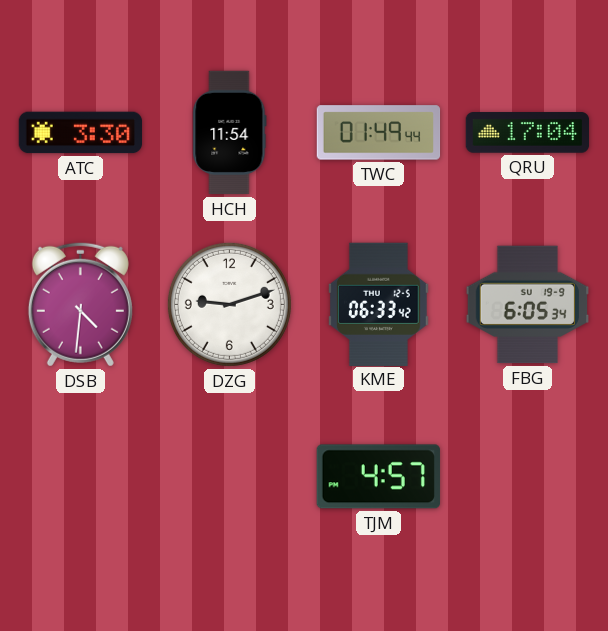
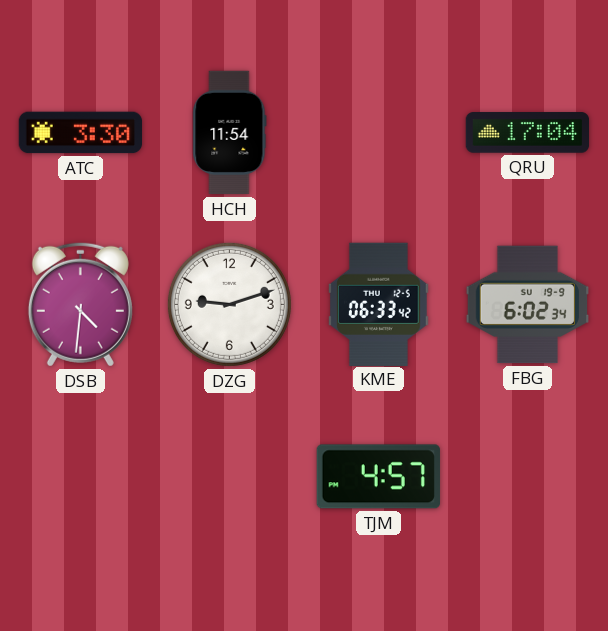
TWC: 01:49 -> none
FBG: 6:05 -> 6:02
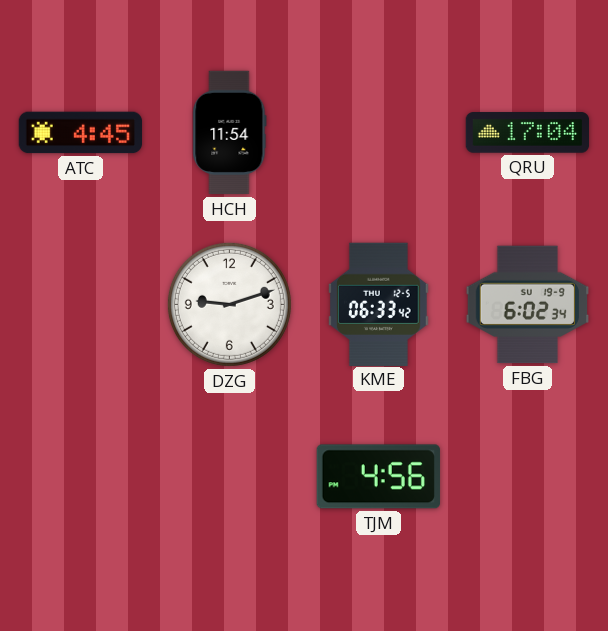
ATC: 3:30 -> 4:45
DSB: 4:31 -> none
TJM: 4:57 -> 4:56
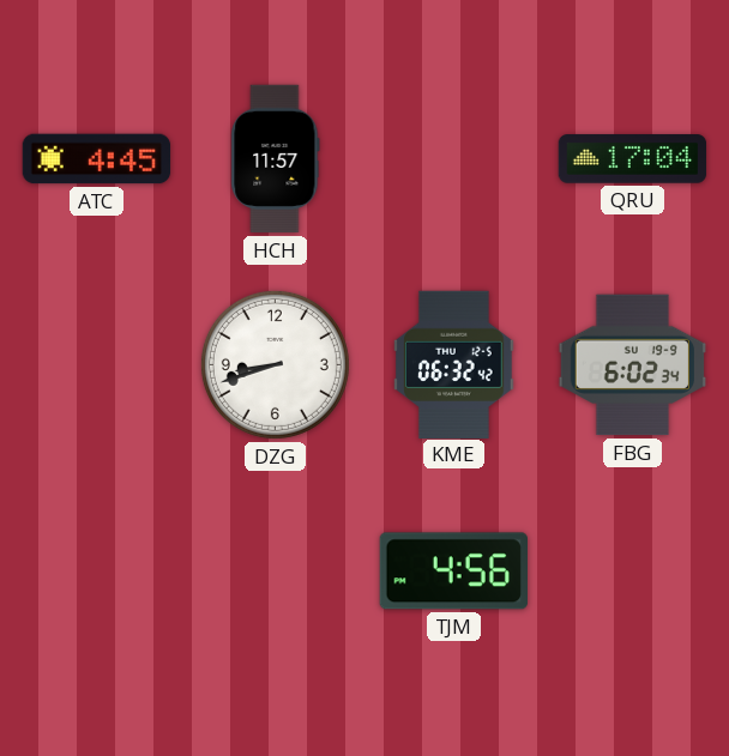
HCH: 11:54 -> 11:57
DZG: 9:12 -> 8:42
KME: 06:33 -> 06:32
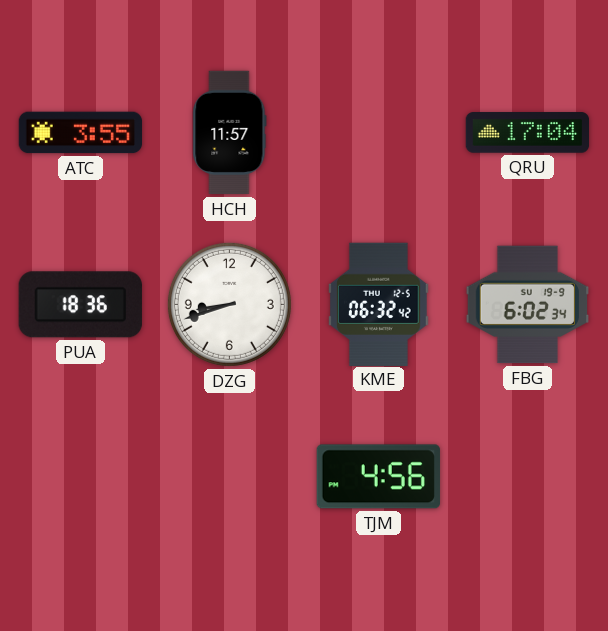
ATC: 4:45 -> 3:55
PUA: none -> 18:36
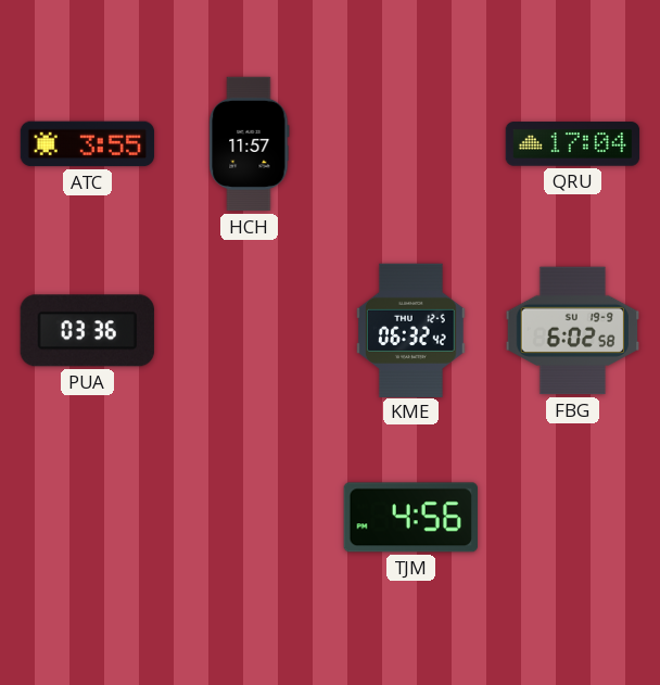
PUA: 18:36 -> 03:36
DZG: 8:42 -> none
FBG: 6:02:34 -> 6:02:58
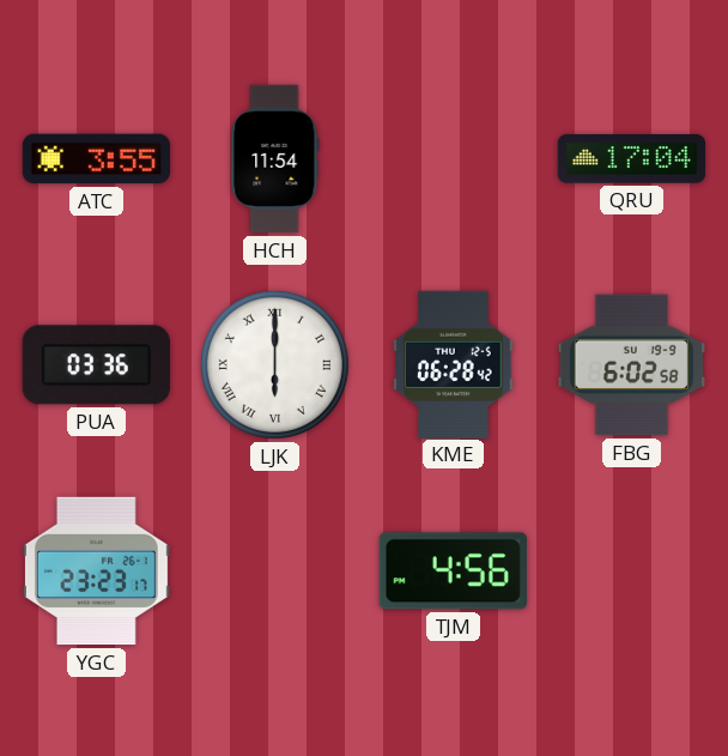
HCH: 11:57 -> 11:54
LJK: none -> 6:00
KME: 06:32 -> 06:28
YGC: none -> 23:23
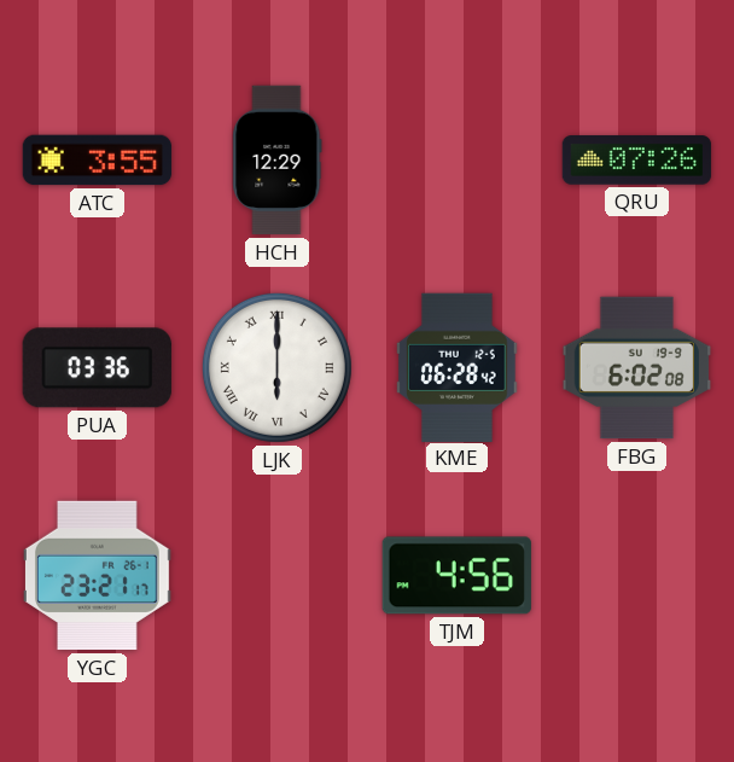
HCH: 11:54 -> 12:29
QRU: 17:04 -> 07:26
FBG: 6:02:58 -> 6:02:08
YGC: 23:23 -> 23:21
